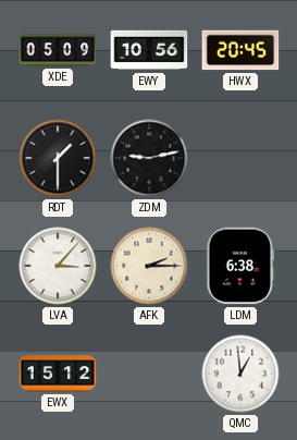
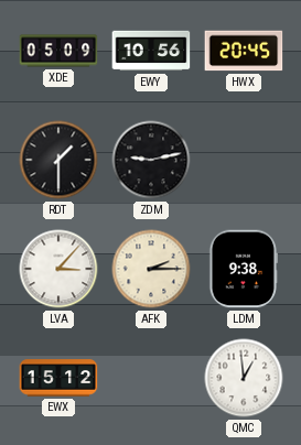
LDM: 6:38 -> 9:38
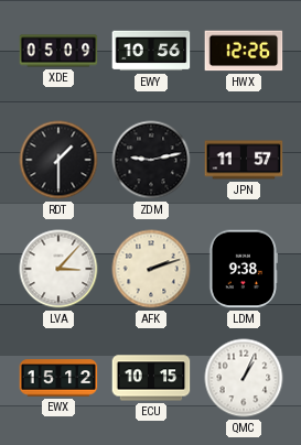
HWX: 20:45 -> 12:26
JPN: none -> 11:57
AFK: 2:15 -> 2:12
ECU: none -> 10:15
QMC: 12:59 -> 1:04
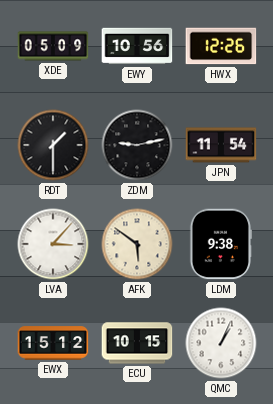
JPN: 11:57 -> 11:54
AFK: 2:12 -> 5:51
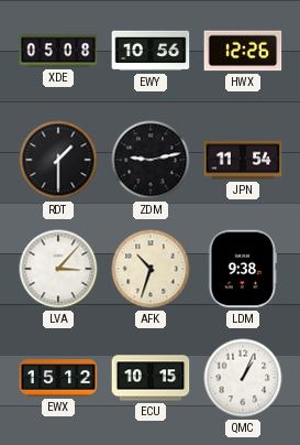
XDE: 05:09 -> 05:08
AFK: 5:51 -> 10:33
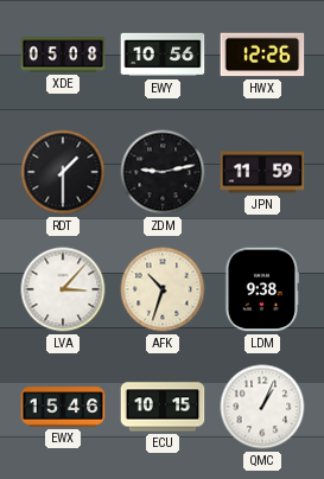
JPN: 11:54 -> 11:59
EWX: 15:12 -> 15:46
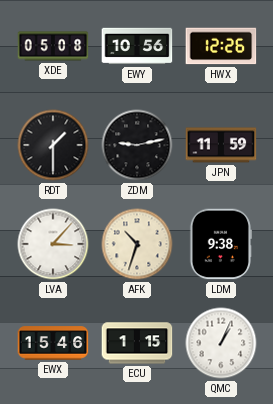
ECU: 10:15 -> 1:15
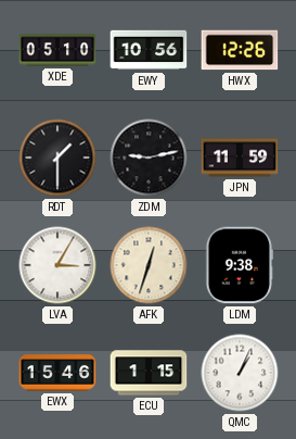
XDE: 05:08 -> 05:10
LVA: 3:07 -> 3:05
AFK: 10:33 -> 12:33
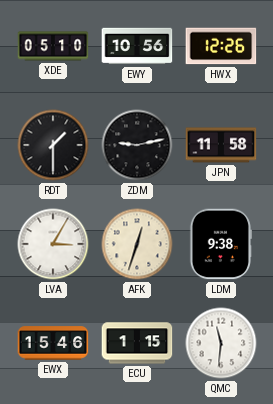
JPN: 11:59 -> 11:58
QMC: 1:04 -> 11:31
